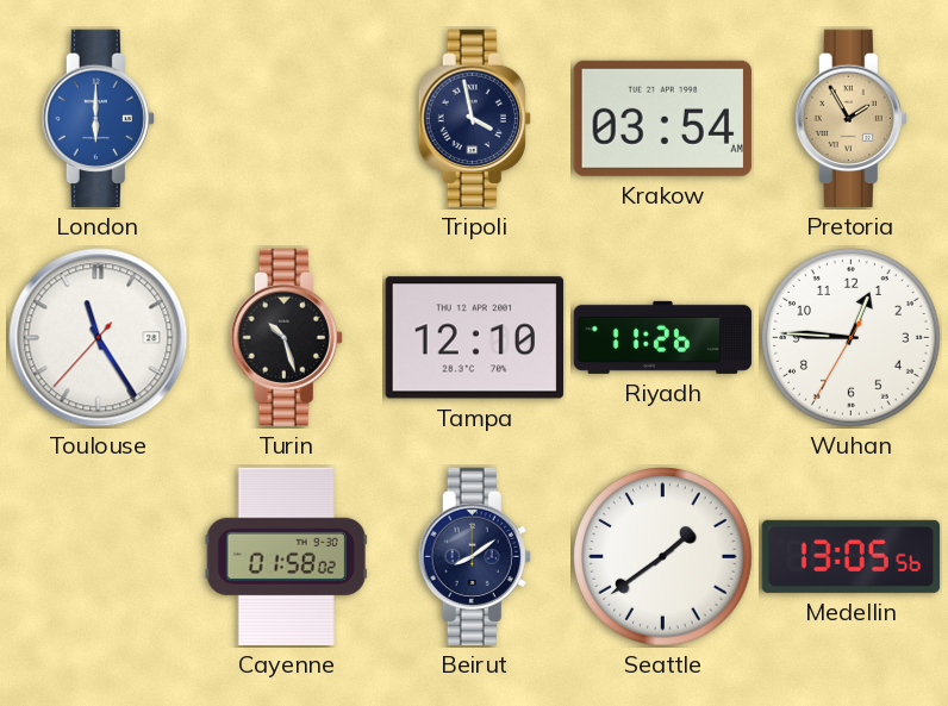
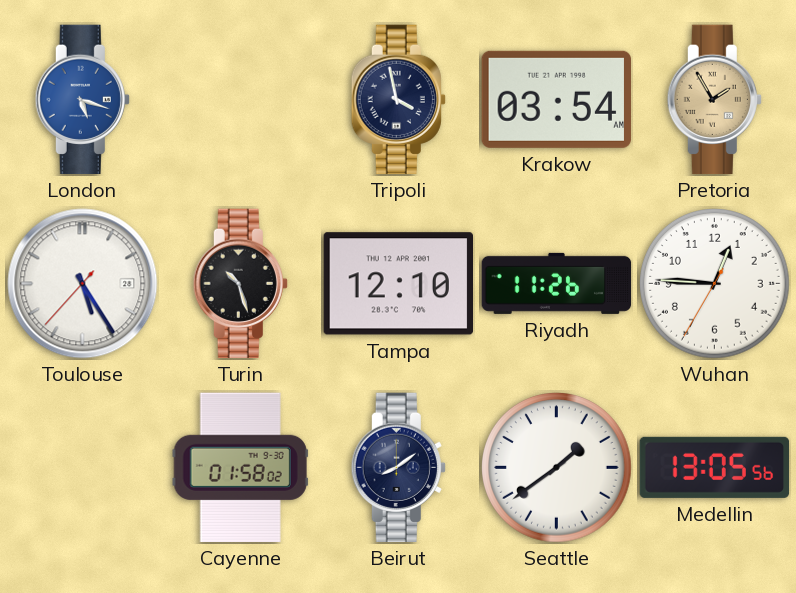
London: 6:00 -> 5:18
Toulouse: 11:24 -> 5:24
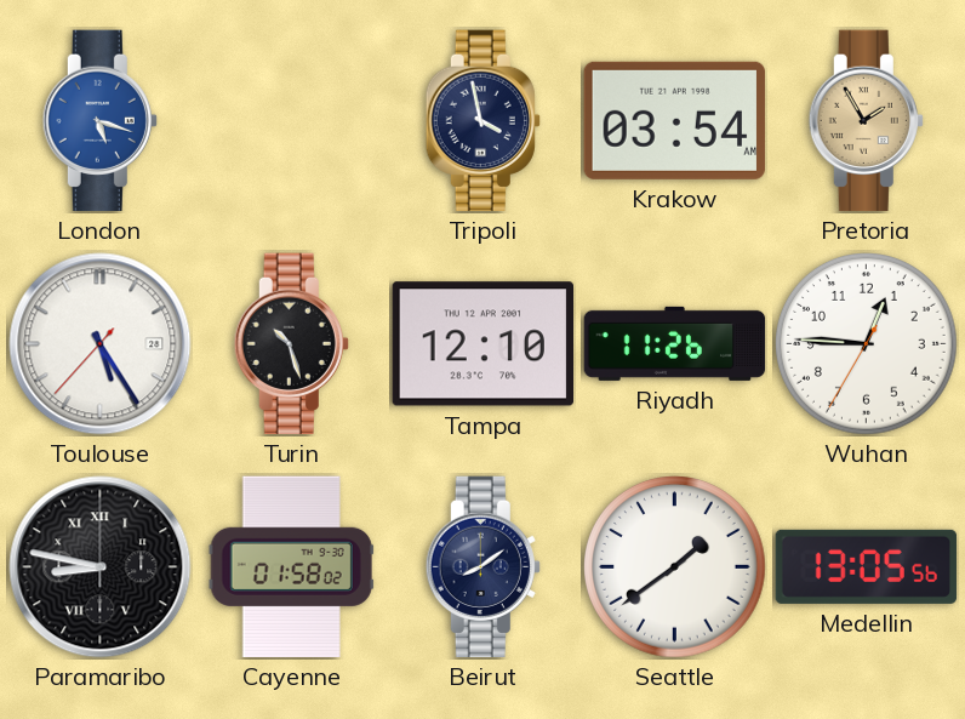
Paramaribo: none -> 8:47
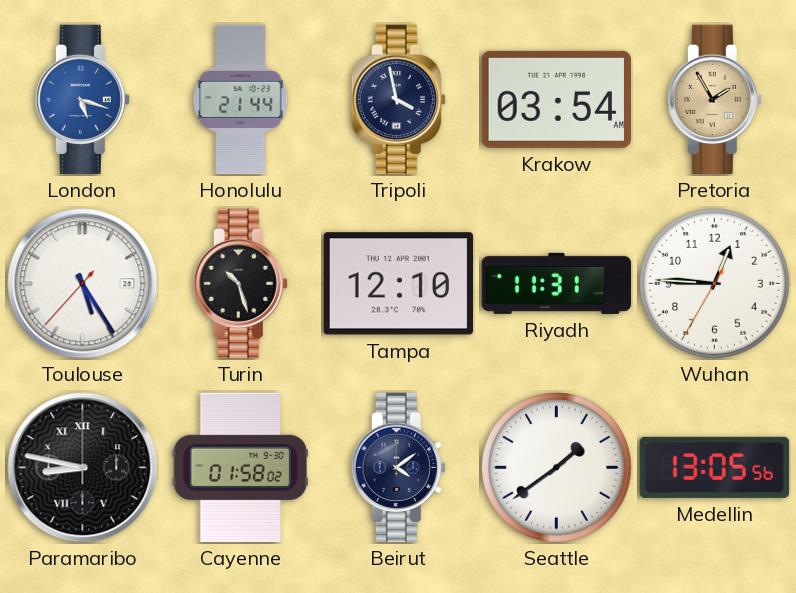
Honolulu: none -> 21:44
Riyadh: 11:26 -> 11:31
Beirut: 8:09 -> 4:09
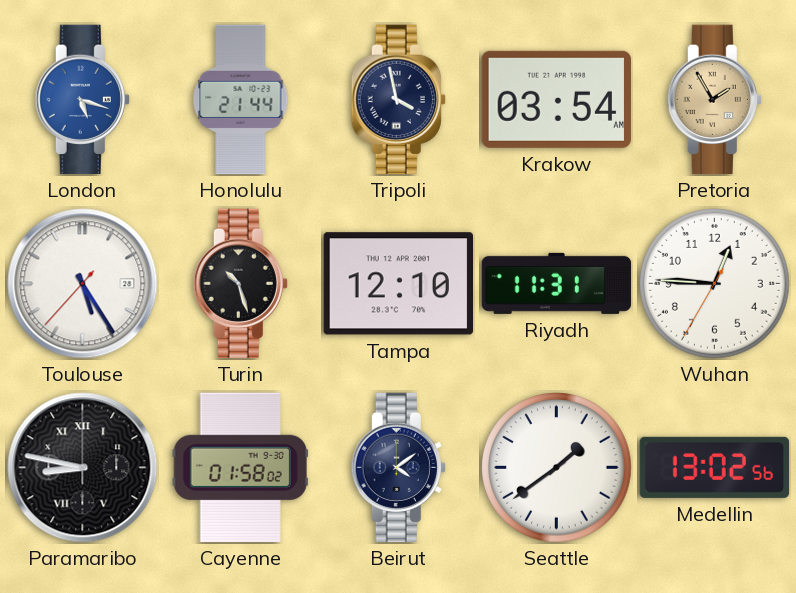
Medellin: 13:05 -> 13:02
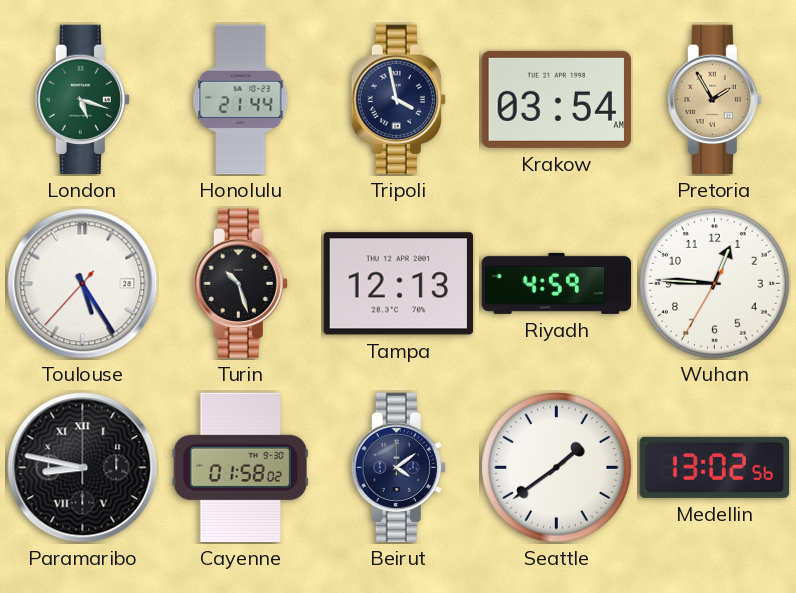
London dial: blue -> green
Tampa: 12:10 -> 12:13
Riyadh: 11:31 -> 4:59
